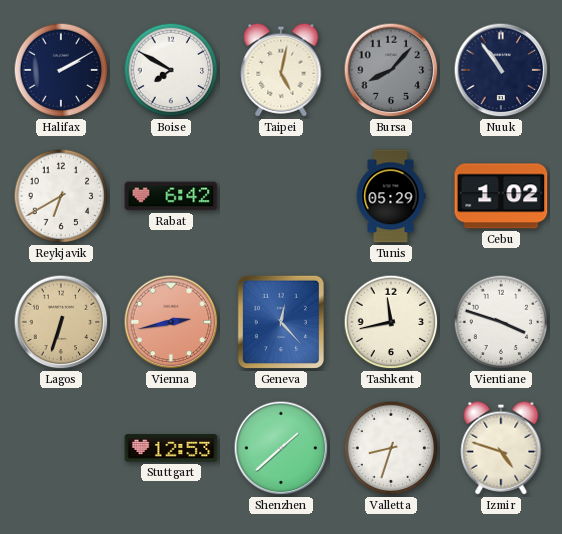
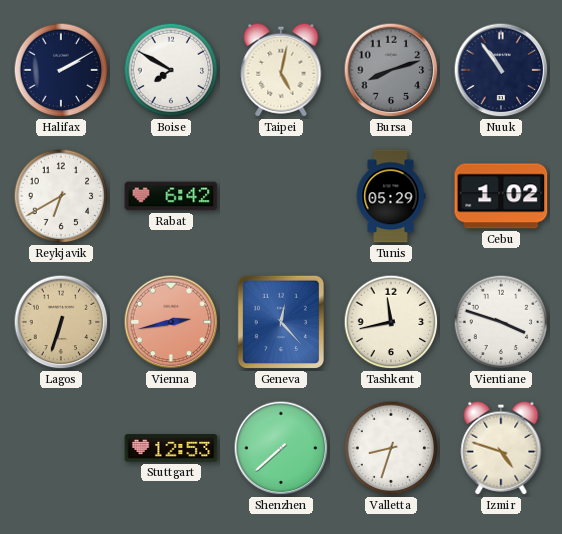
Bursa: 8:07 -> 8:12
Shenzhen: 1:38 -> 7:38
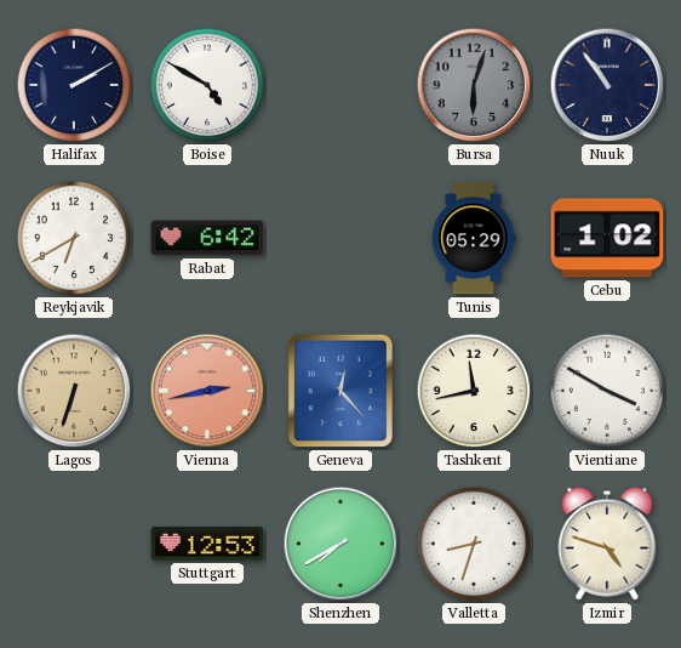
Boise: 7:50 -> 4:50
Taipei: 5:02 -> none
Bursa: 8:12 -> 6:03
Vientiane: 3:48 -> 3:50
Shenzhen: 7:38 -> 7:40
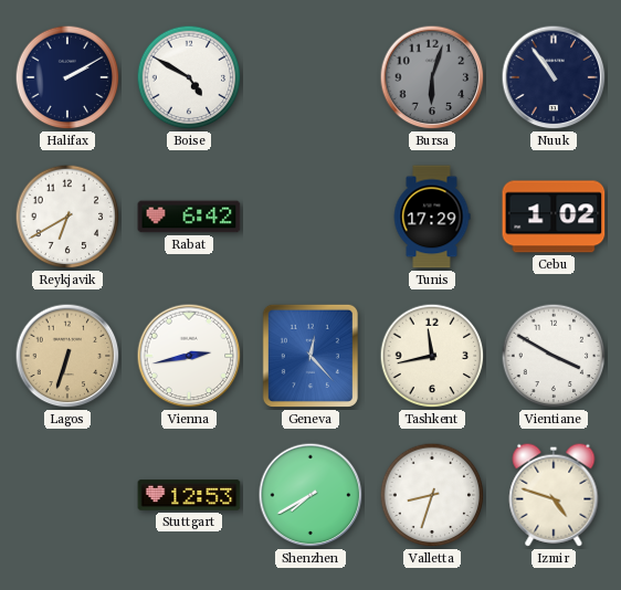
Tunis: 05:29 -> 17:29
Vienna dial: salmon -> white
